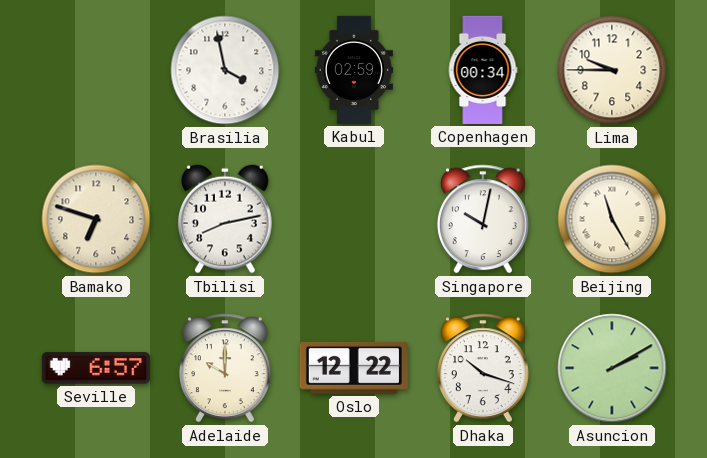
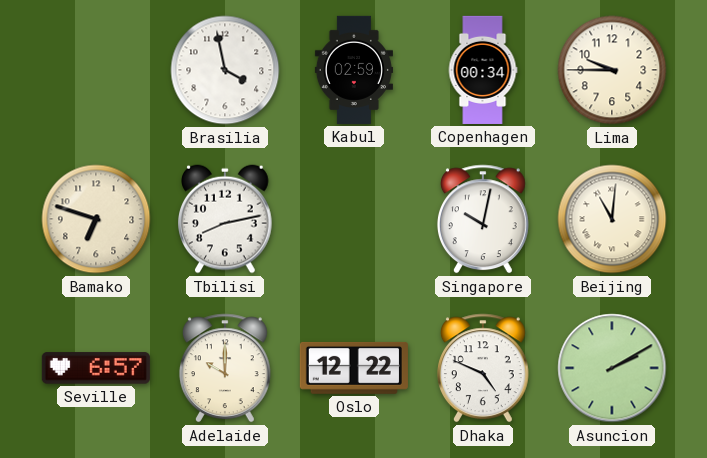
Beijing: 11:25 -> 11:01
Dhaka: 10:18 -> 4:49
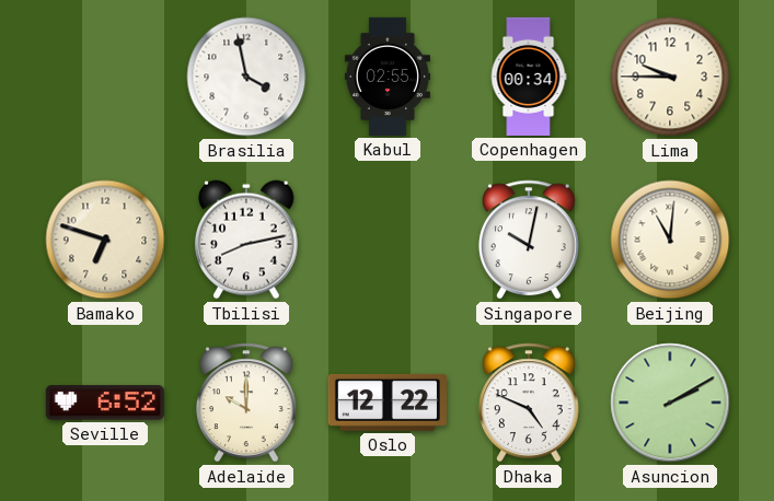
Kabul: 02:59 -> 02:55
Seville: 6:57 -> 6:52
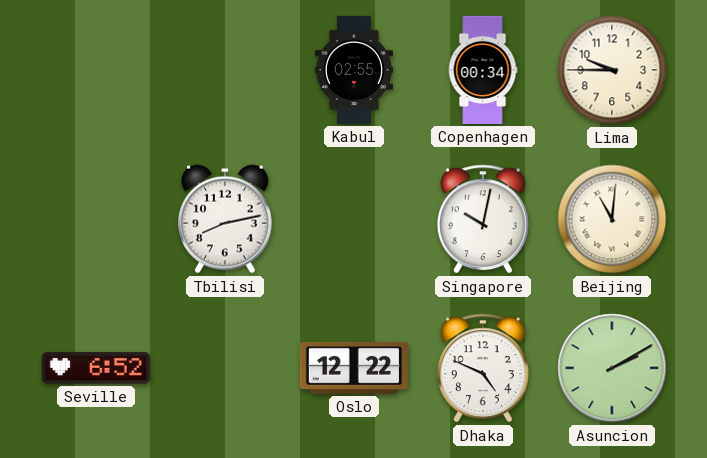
Brasilia: 3:58 -> none
Bamako: 6:48 -> none
Adelaide: 10:00 -> none
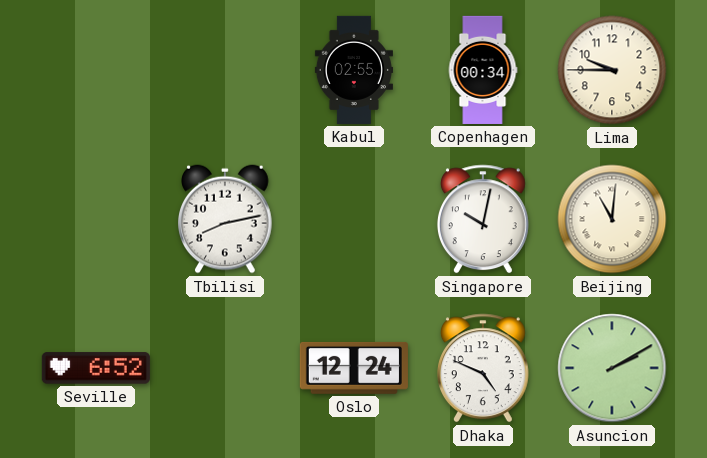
Oslo: 12:22 -> 12:24
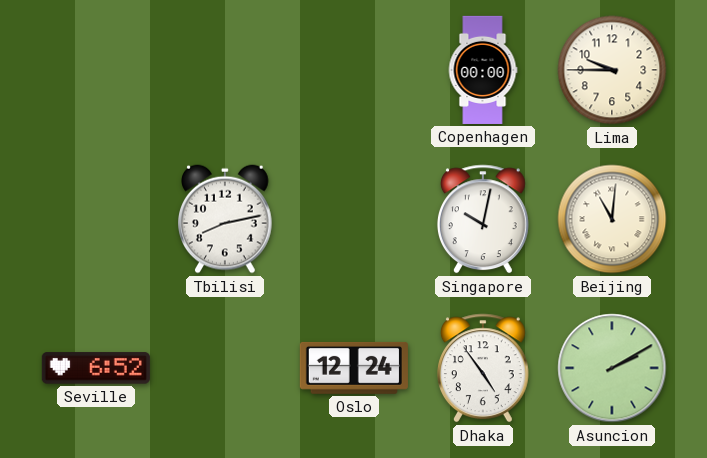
Kabul: 02:55 -> none
Copenhagen: 00:34 -> 00:00
Dhaka: 4:49 -> 4:54
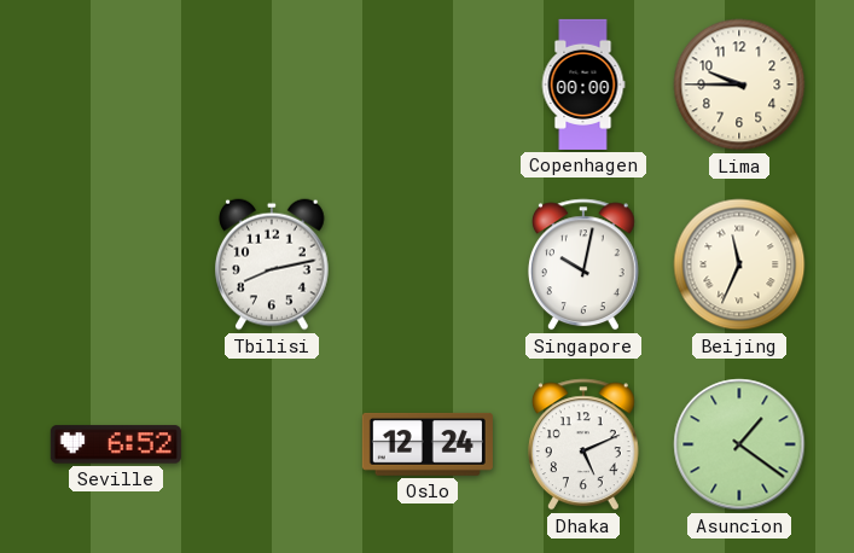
Beijing: 11:01 -> 11:34
Dhaka: 4:54 -> 5:11
Asuncion: 2:10 -> 1:21
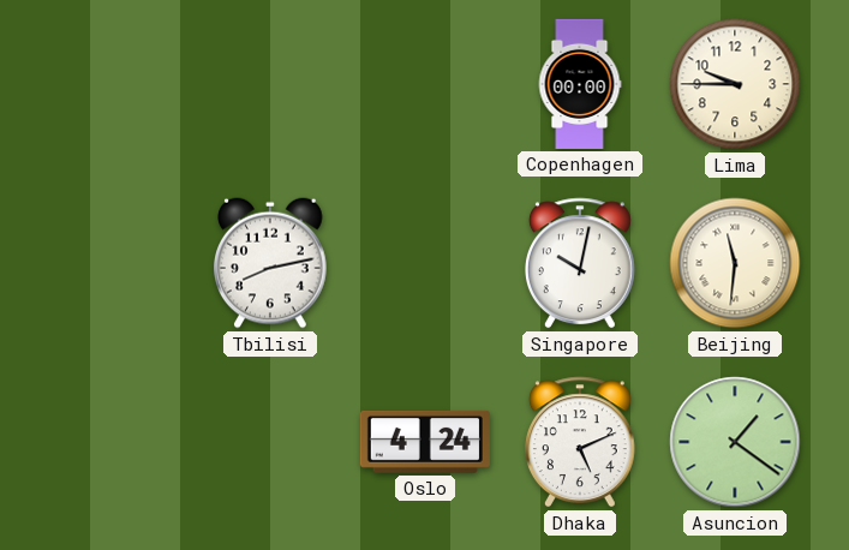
Beijing: 11:34 -> 11:31
Seville: 6:52 -> none
Oslo: 12:24 -> 4:24
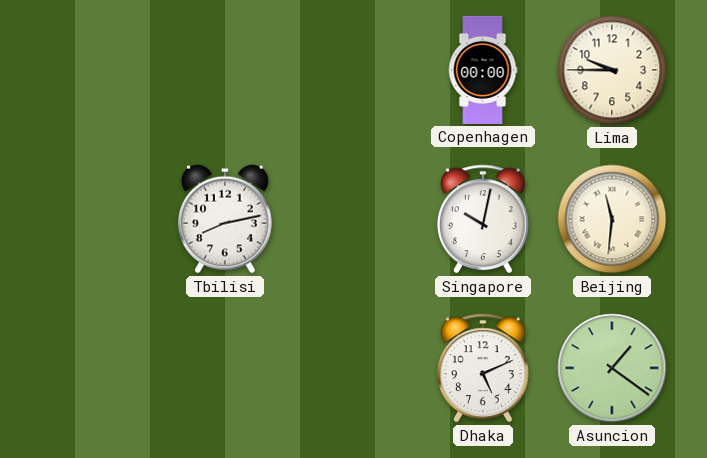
Oslo: 4:24 -> none
